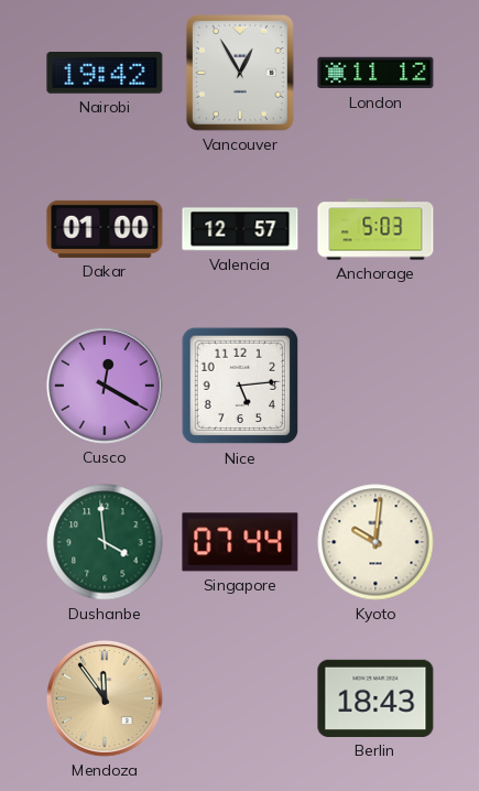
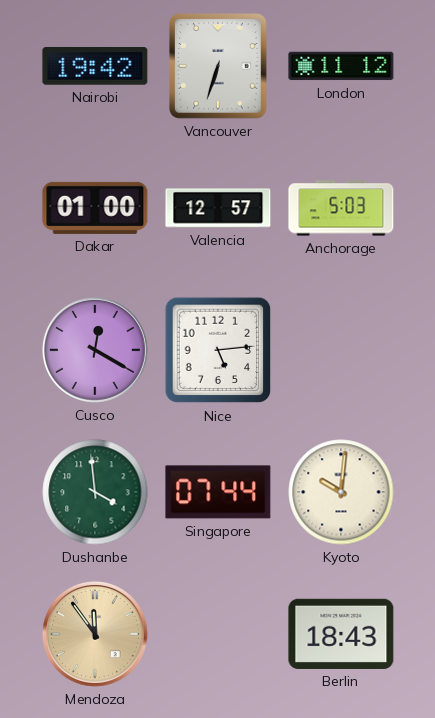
Vancouver: 12:55 -> 6:33
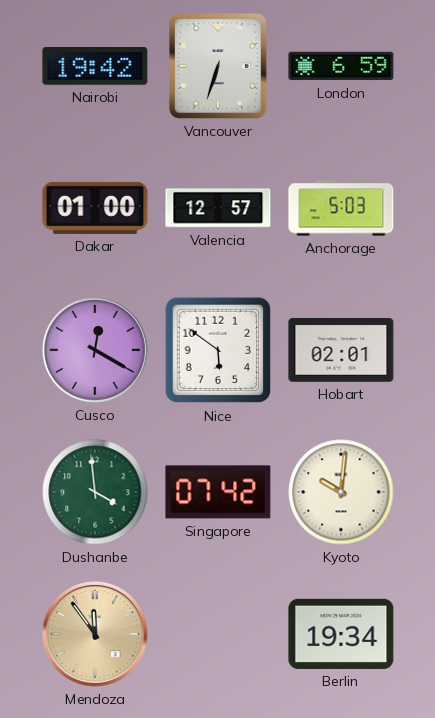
London: 11:12 -> 6:59
Nice: 5:14 -> 5:51
Hobart: none -> 02:01
Singapore: 07:44 -> 07:42
Berlin: 18:43 -> 19:34
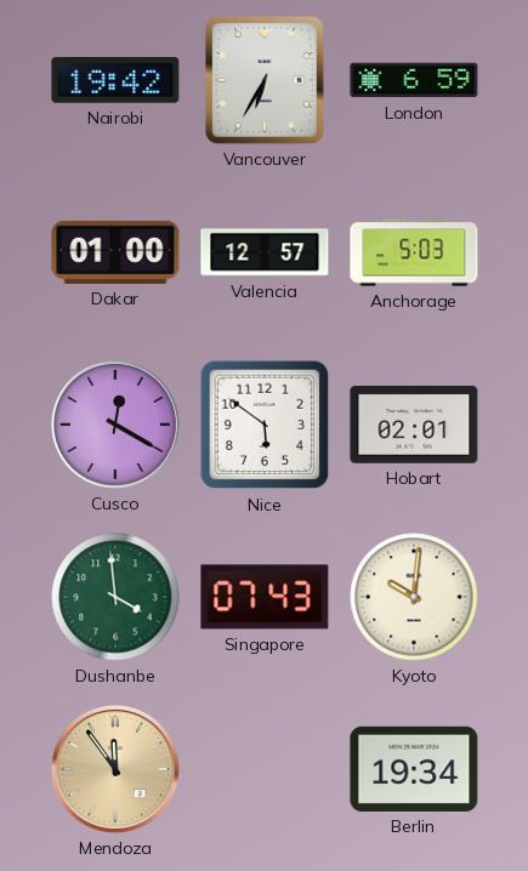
Vancouver: 6:33 -> 6:35
Singapore: 07:42 -> 07:43
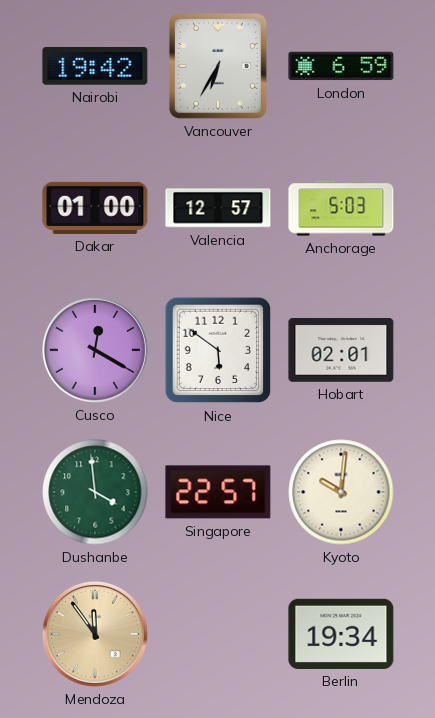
Singapore: 07:43 -> 22:57
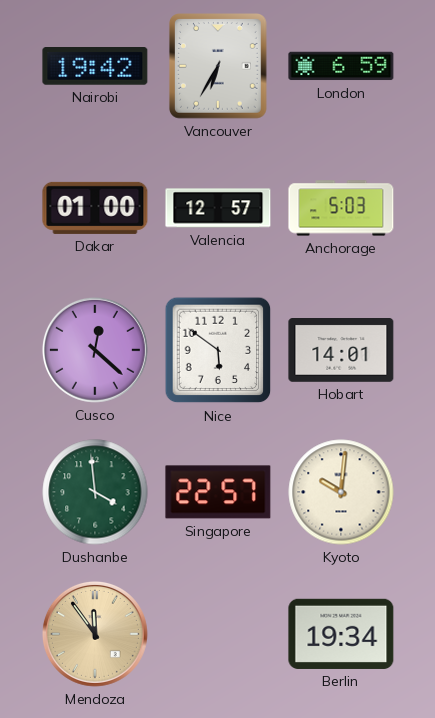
Cusco: 12:20 -> 12:22
Hobart: 02:01 -> 14:01
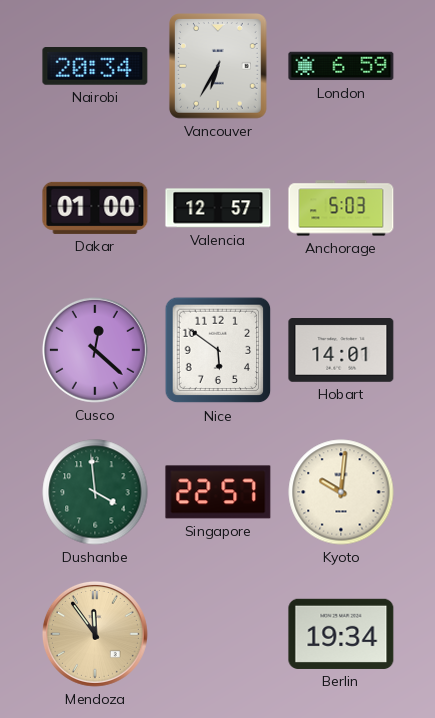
Nairobi: 19:42 -> 20:34
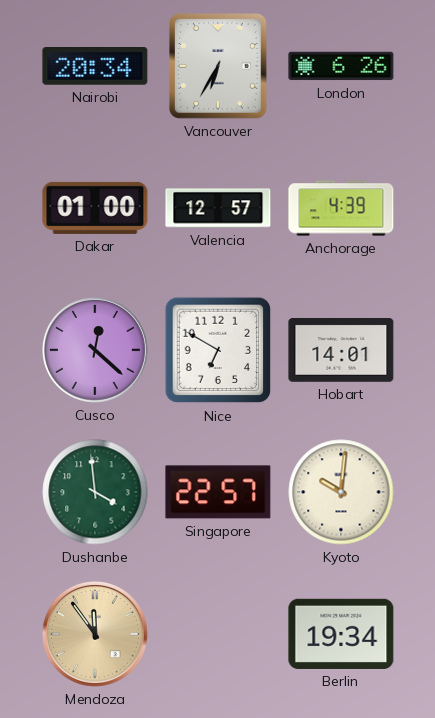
London: 6:59 -> 6:26
Anchorage: 5:03 -> 4:39
Nice: 5:51 -> 6:50
